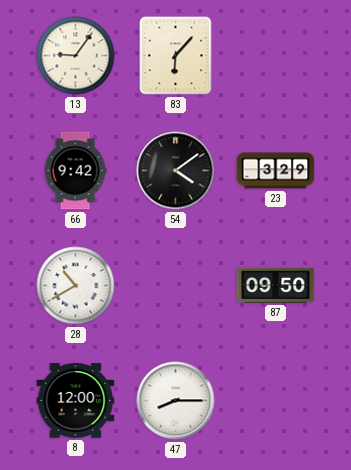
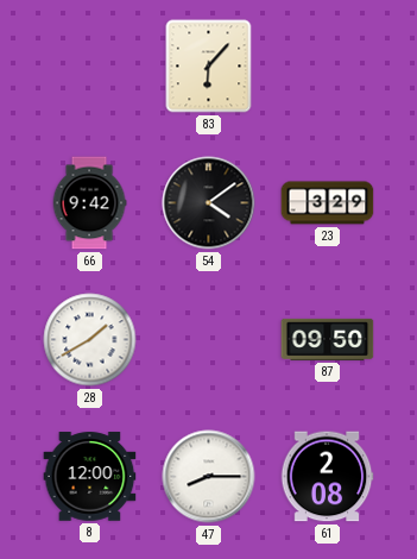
13: 9:06 -> none
28: 10:40 -> 1:40
61: none -> 2:08
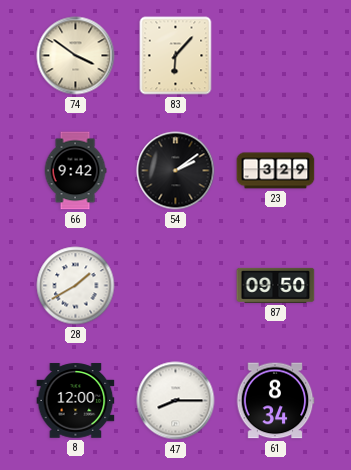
74: none -> 3:51
54: 4:09 -> 2:09
61: 2:08 -> 8:34
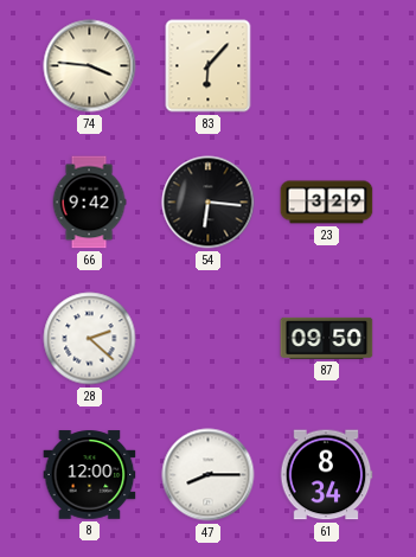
74: 3:51 -> 3:46
54: 2:09 -> 6:16
28: 1:40 -> 2:22
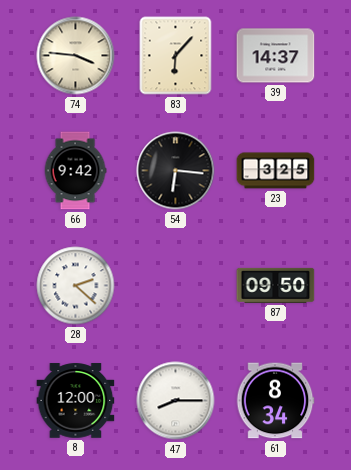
39: none -> 14:37
23: 3:29 -> 3:25
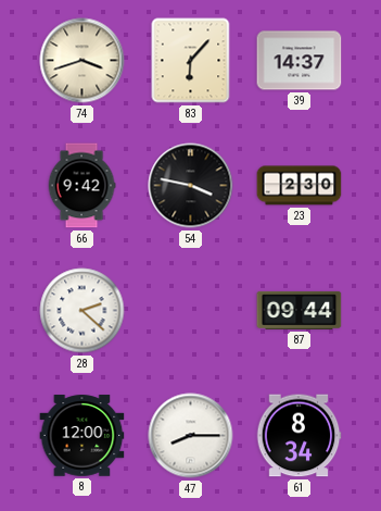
74: 3:46 -> 3:42
54: 6:16 -> 3:47
23: 3:25 -> 2:30
87: 09:50 -> 09:44
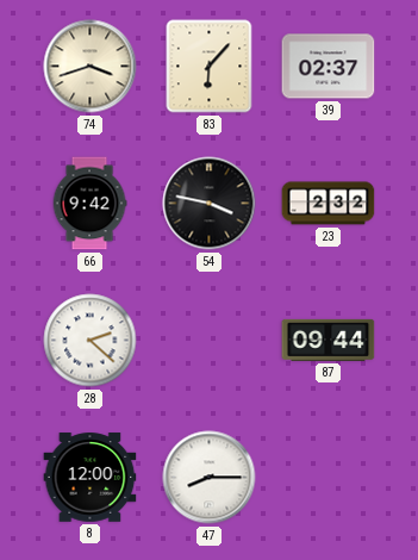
39: 14:37 -> 02:37
23: 2:30 -> 2:32
61: 8:34 -> none
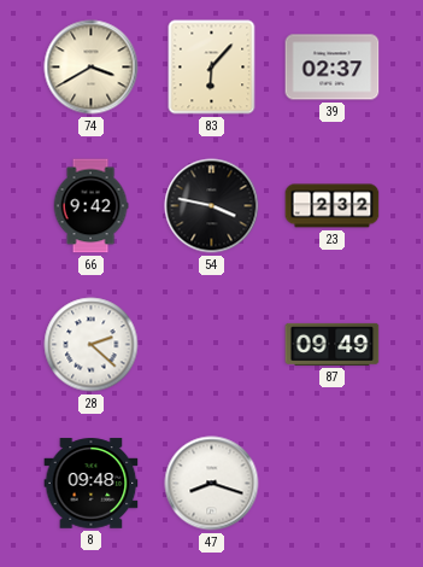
74: 3:42 -> 3:40
87: 09:44 -> 09:49
8: 12:00 -> 09:48
47: 8:15 -> 8:18
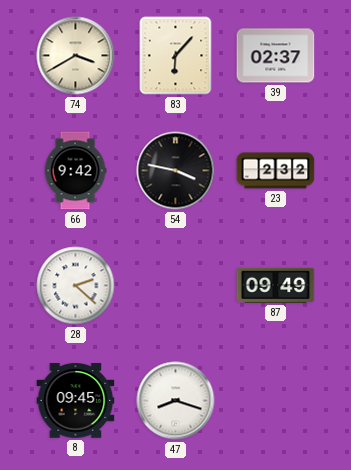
8: 09:48 -> 09:45
